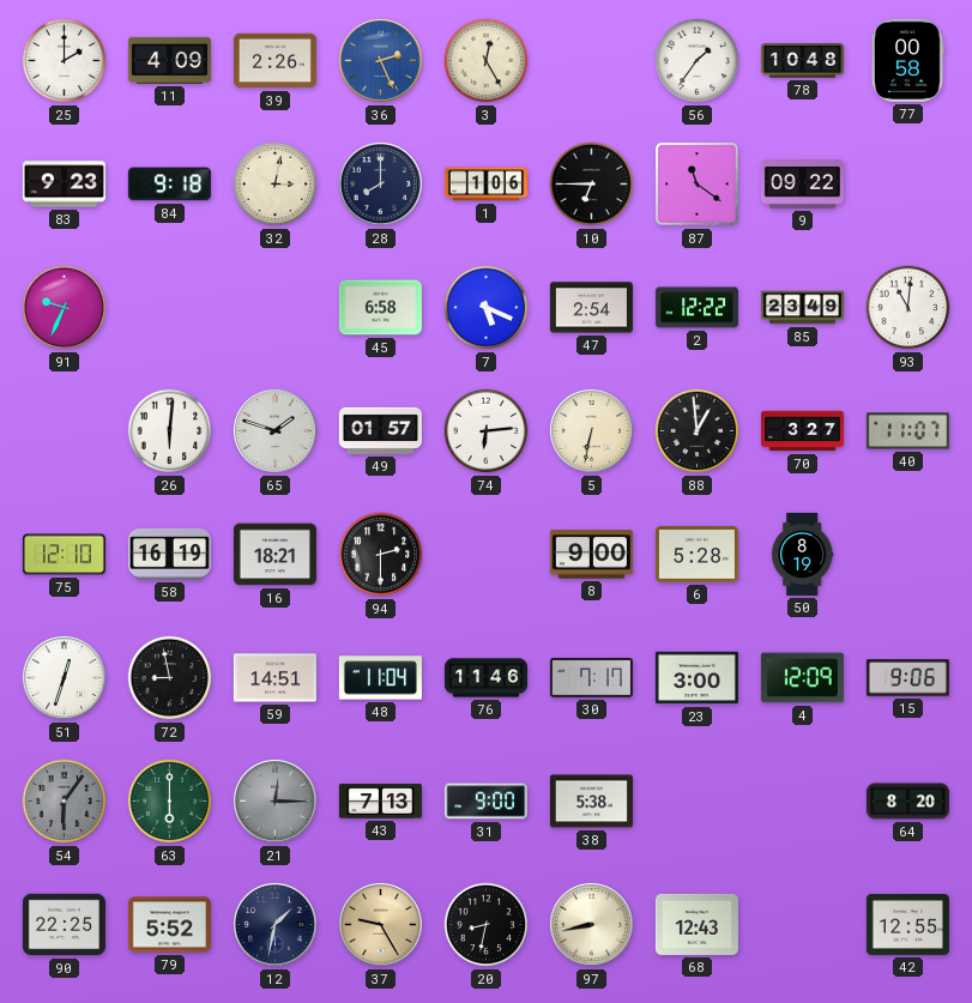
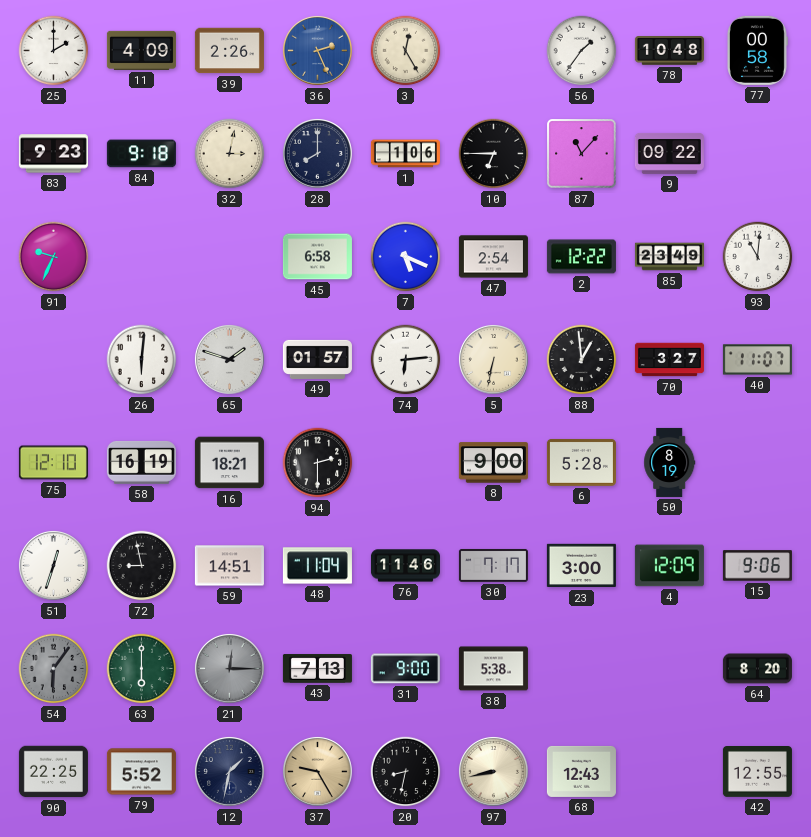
87: 11:21 -> 11:07
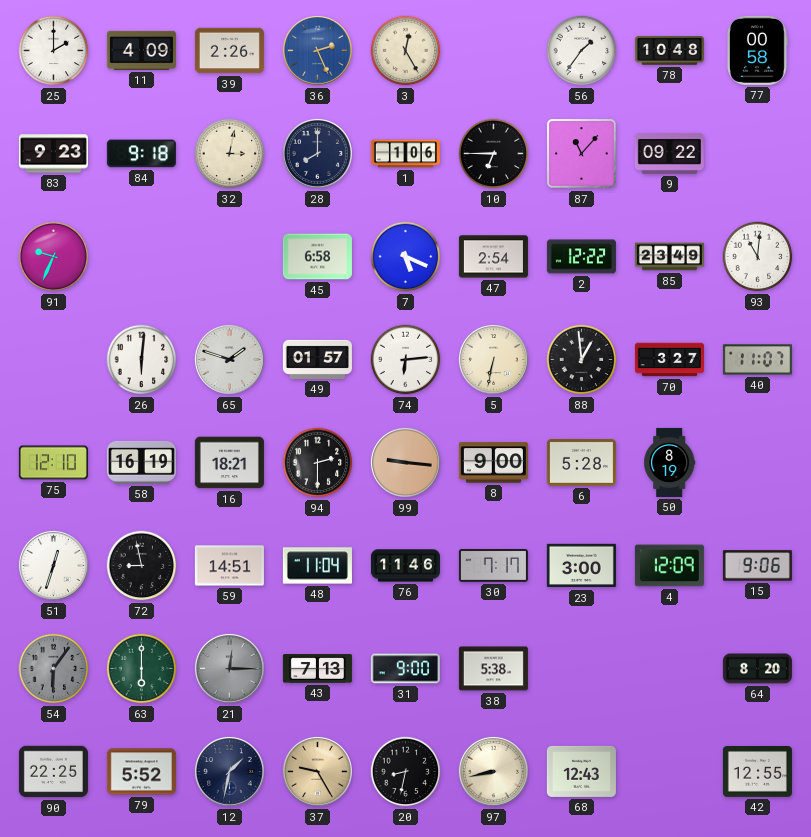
99: none -> 9:16
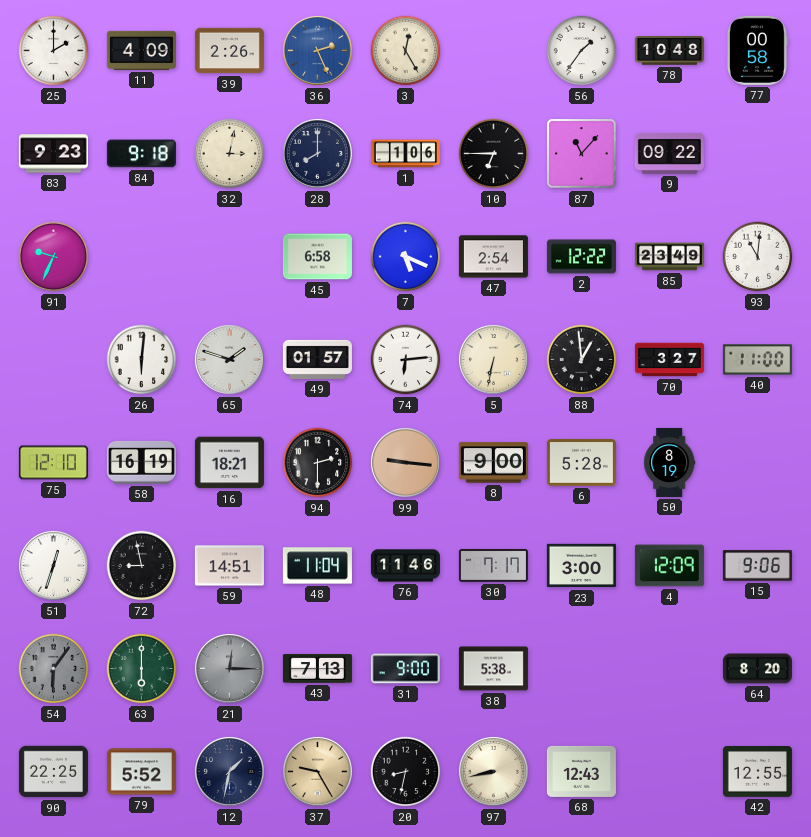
40: 11:07 -> 11:00
